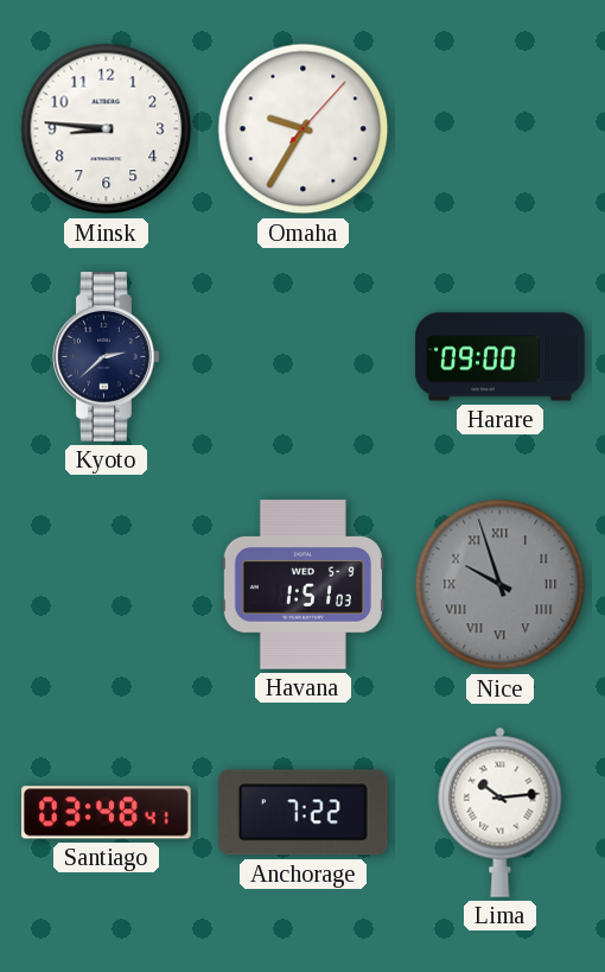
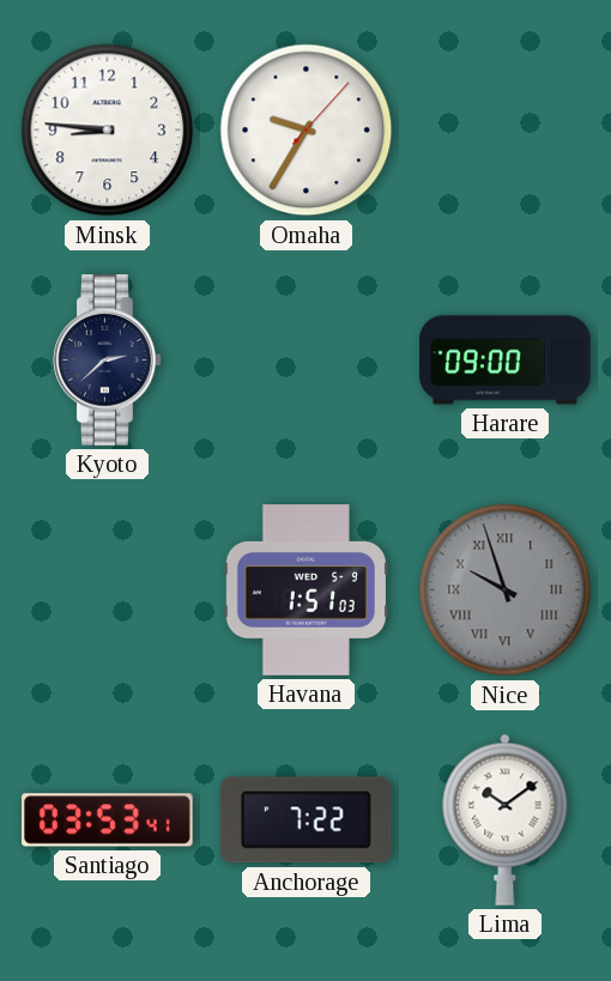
Santiago: 03:48 -> 03:53
Lima: 10:14 -> 10:09
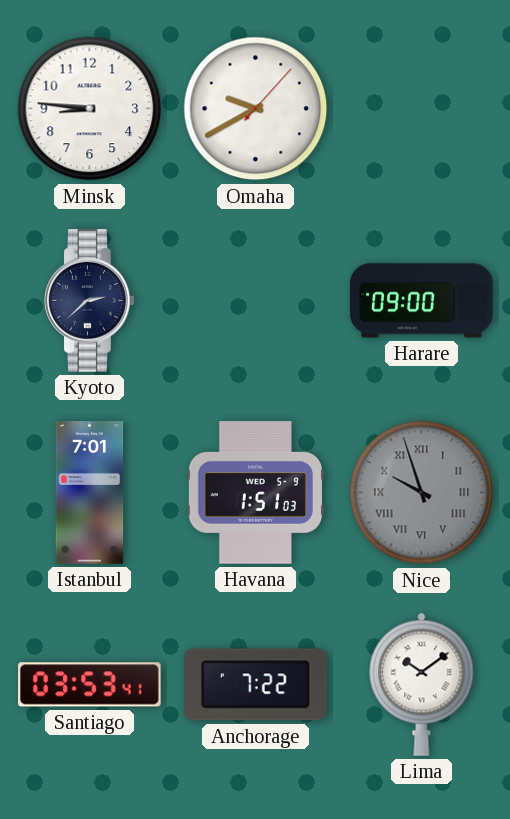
Omaha: 9:35 -> 9:40
Istanbul: none -> 7:01
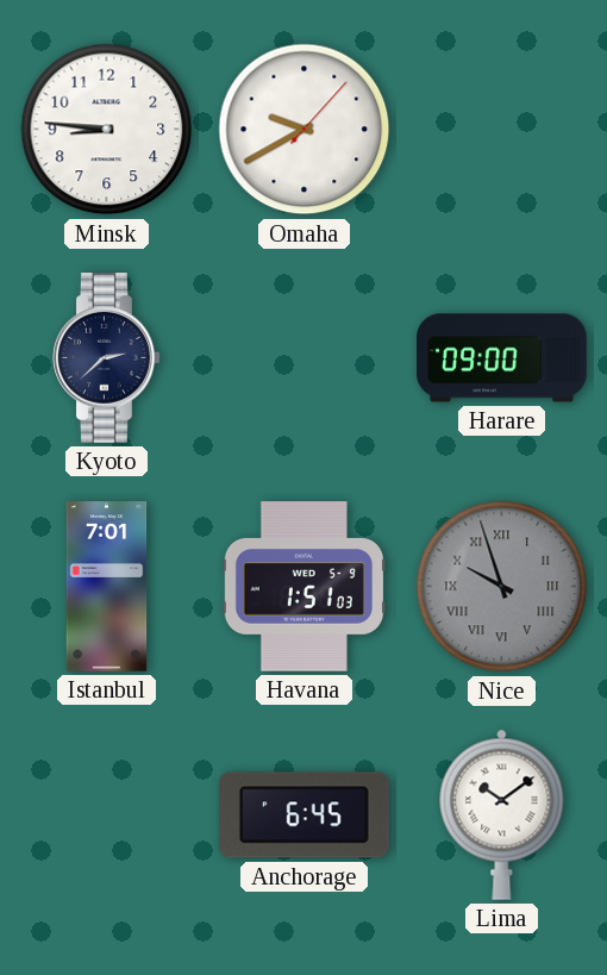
Santiago: 03:53 -> none
Anchorage: 7:22 -> 6:45
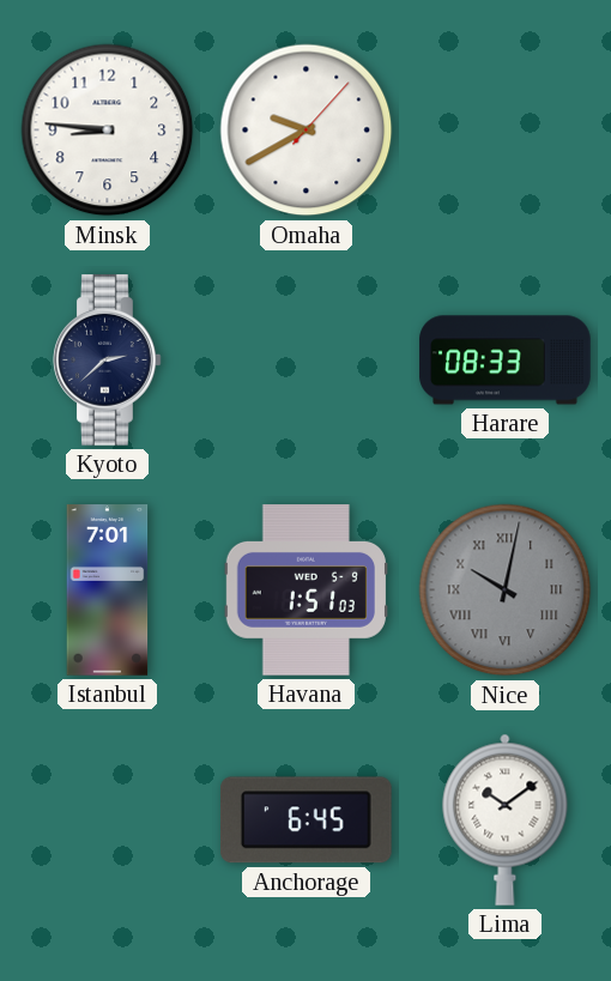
Harare: 09:00 -> 08:33
Nice: 9:57 -> 10:02
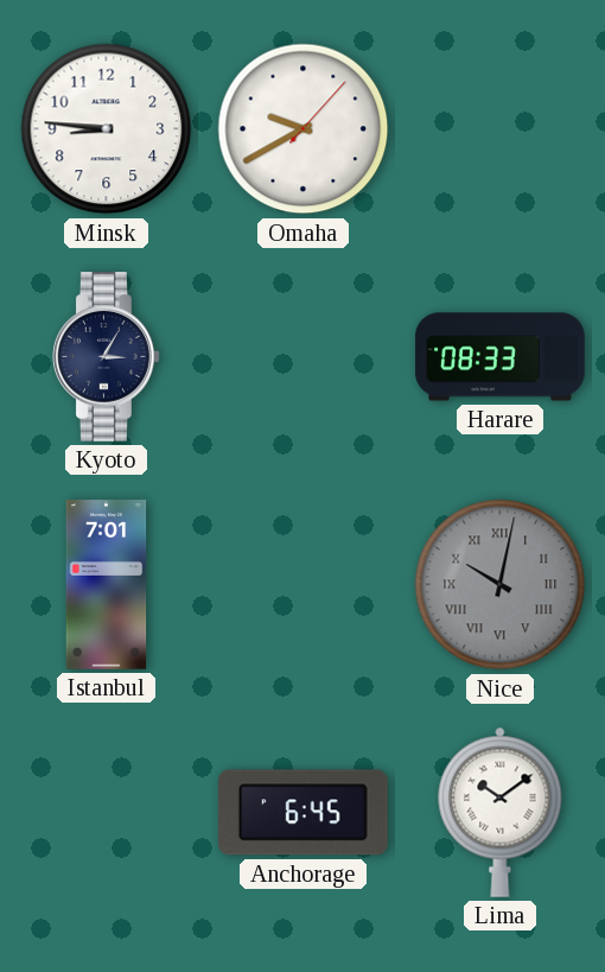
Kyoto: 2:38 -> 3:05
Havana: 1:51 -> none
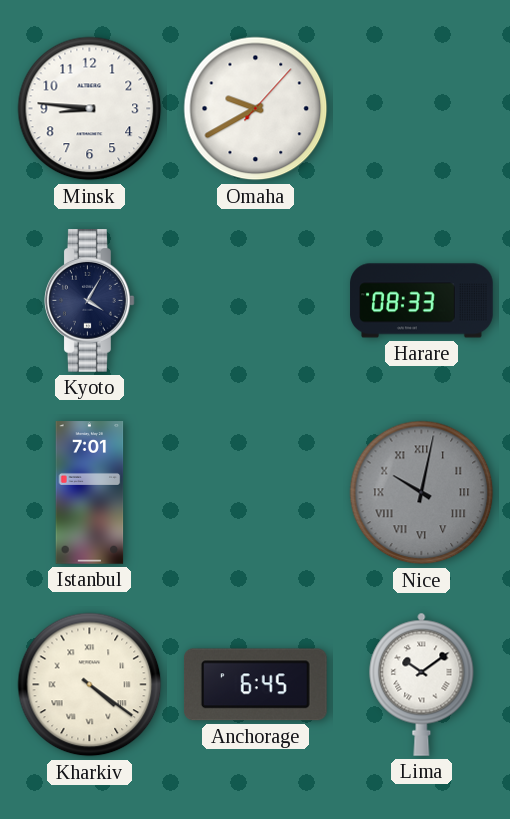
Kyoto: 3:05 -> 4:05
Kharkiv: none -> 4:21
